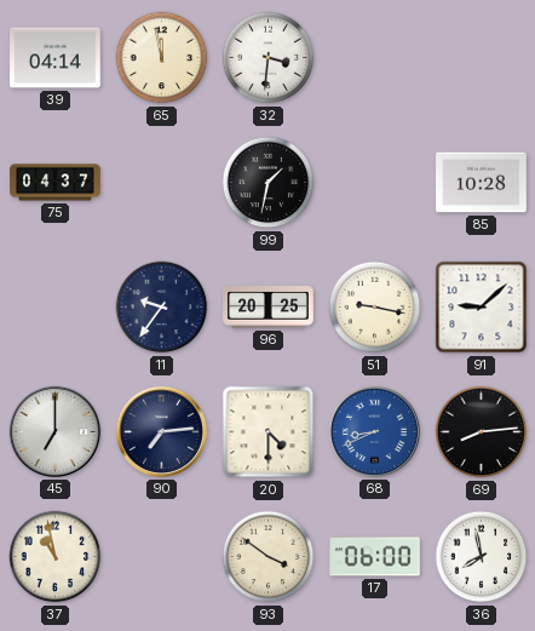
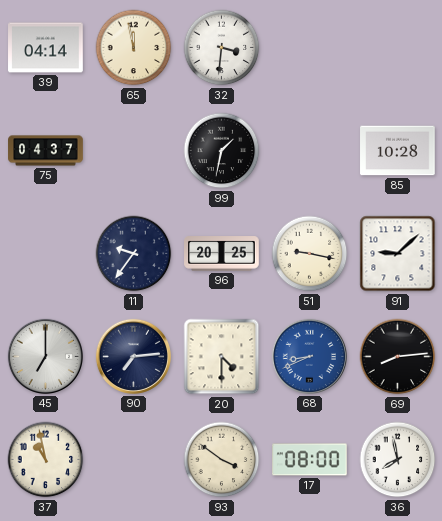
17: 06:00 -> 08:00
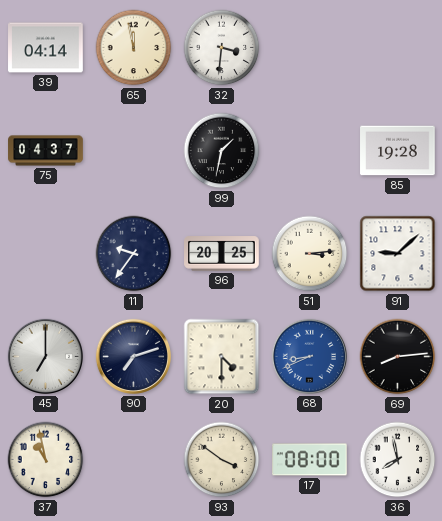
85: 10:28 -> 19:28
51: 9:17 -> 3:14
90: 7:14 -> 7:12
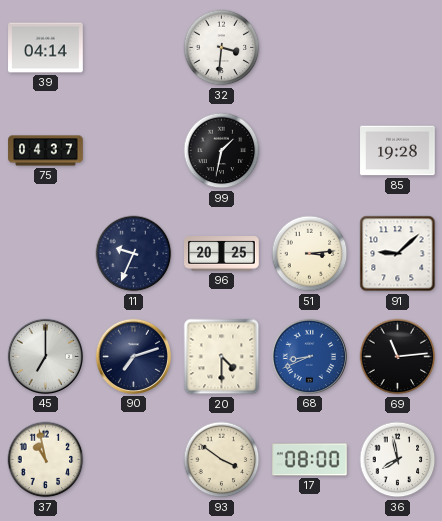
65: 11:58 -> none
11: 9:36 -> 9:34
69: 8:14 -> 11:14
